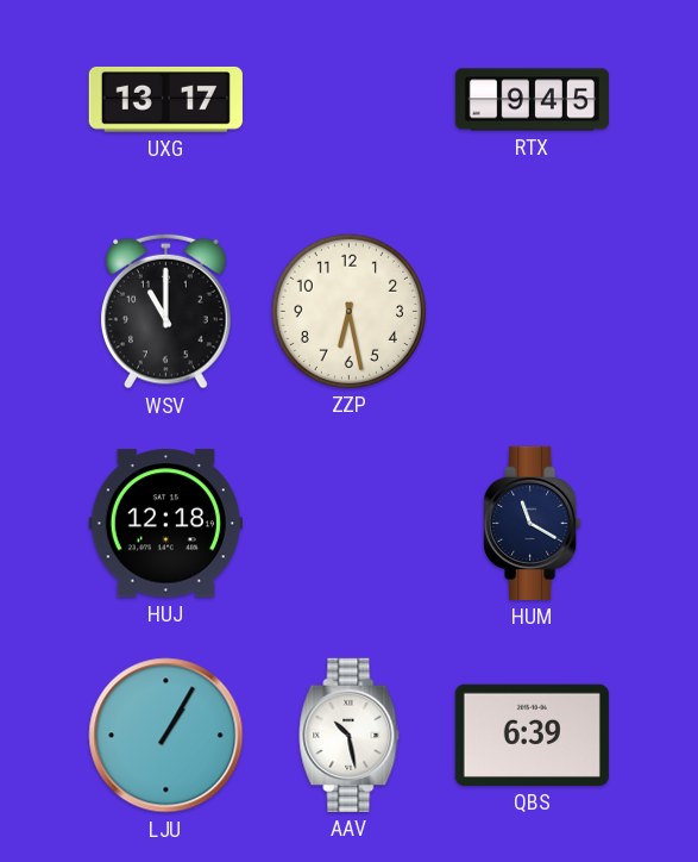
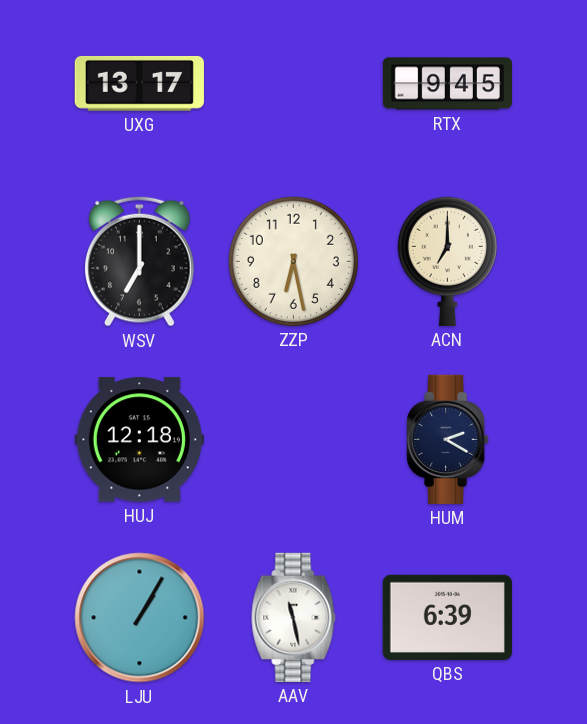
WSV: 11:00 -> 7:00
ACN: none -> 7:00
HUM: 11:20 -> 2:20
AAV: 10:28 -> 11:28
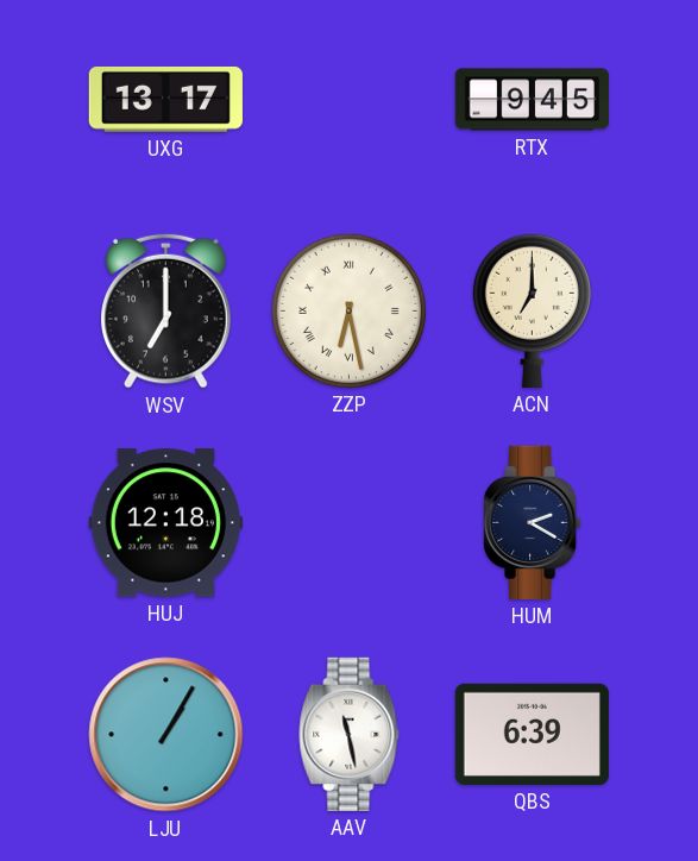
ZZP numerals: Arabic -> Roman
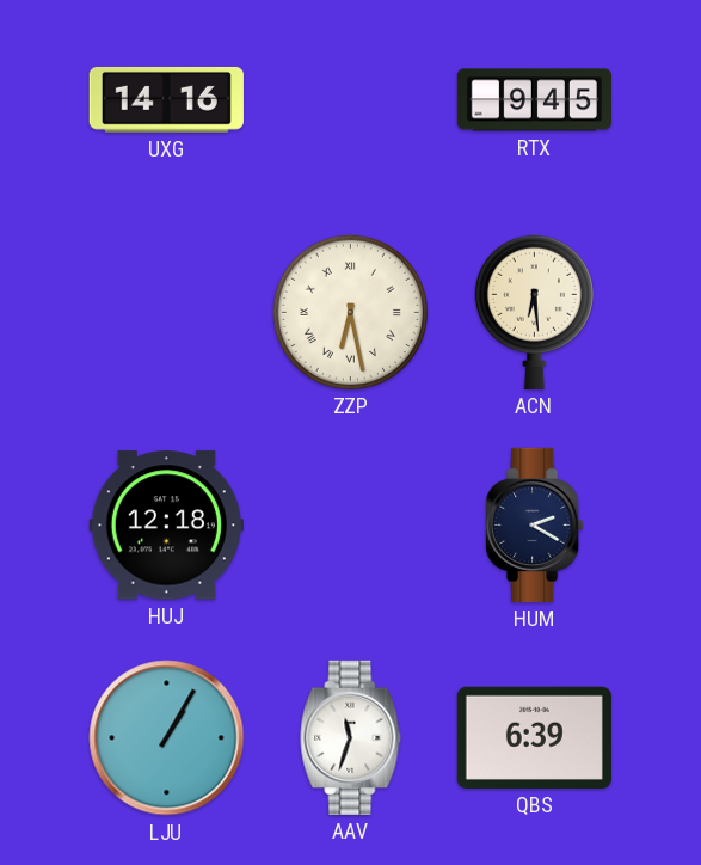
UXG: 13:17 -> 14:16
WSV: 7:00 -> none
ACN: 7:00 -> 6:29
AAV: 11:28 -> 11:33
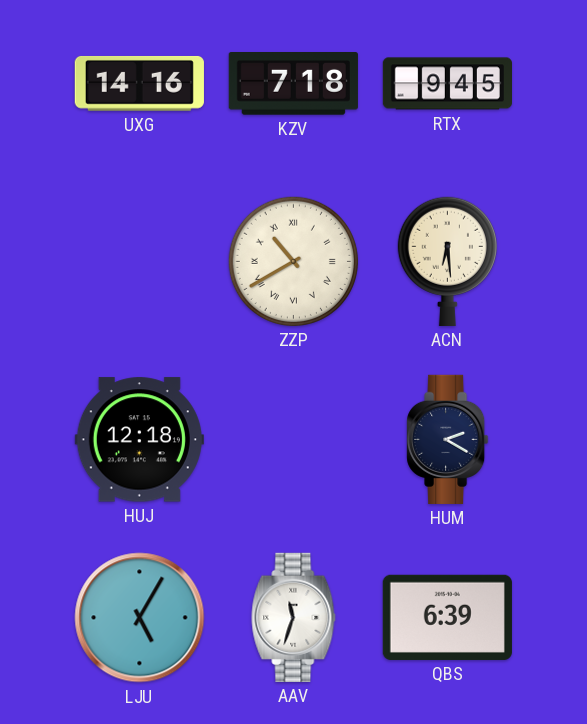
KZV: none -> 7:18
ZZP: 6:28 -> 10:40
LJU: 1:05 -> 5:05
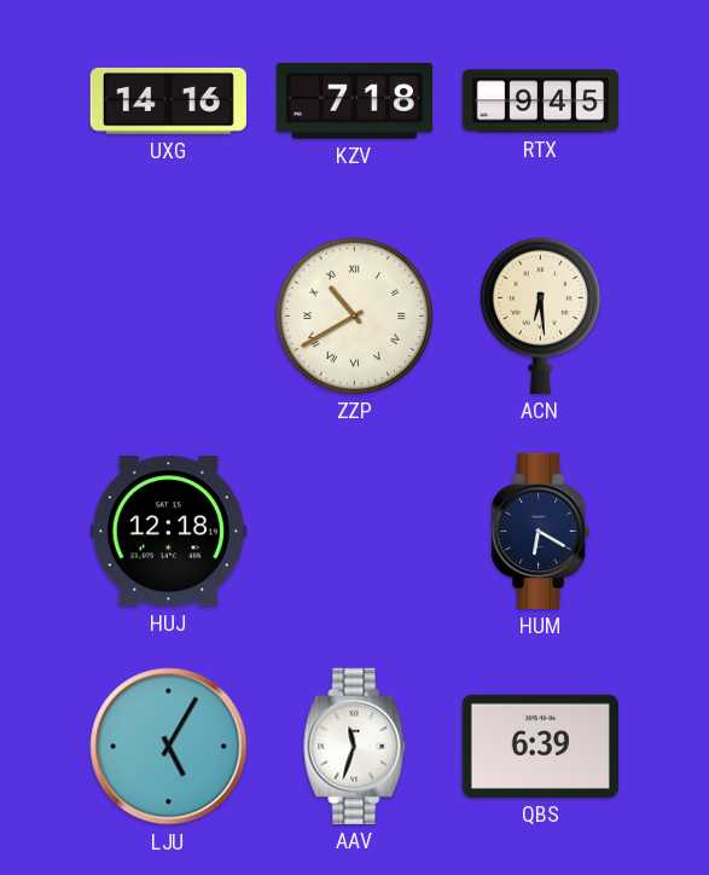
HUM: 2:20 -> 6:20
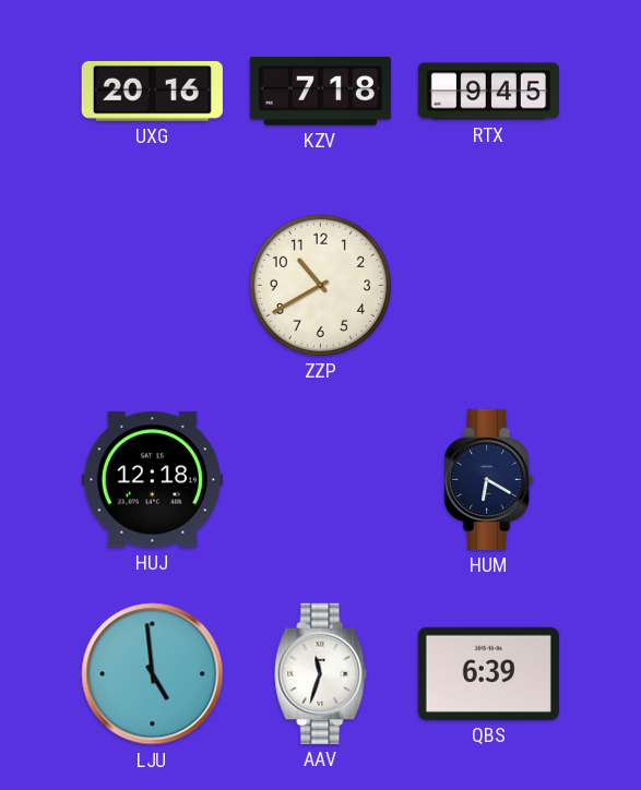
UXG: 14:16 -> 20:16
ZZP numerals: Roman -> Arabic
ACN: 6:29 -> none
LJU: 5:05 -> 4:59
